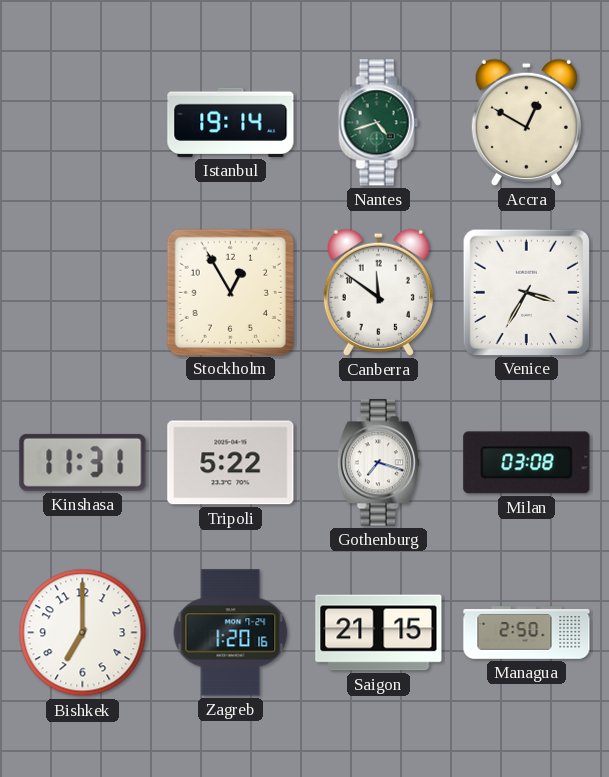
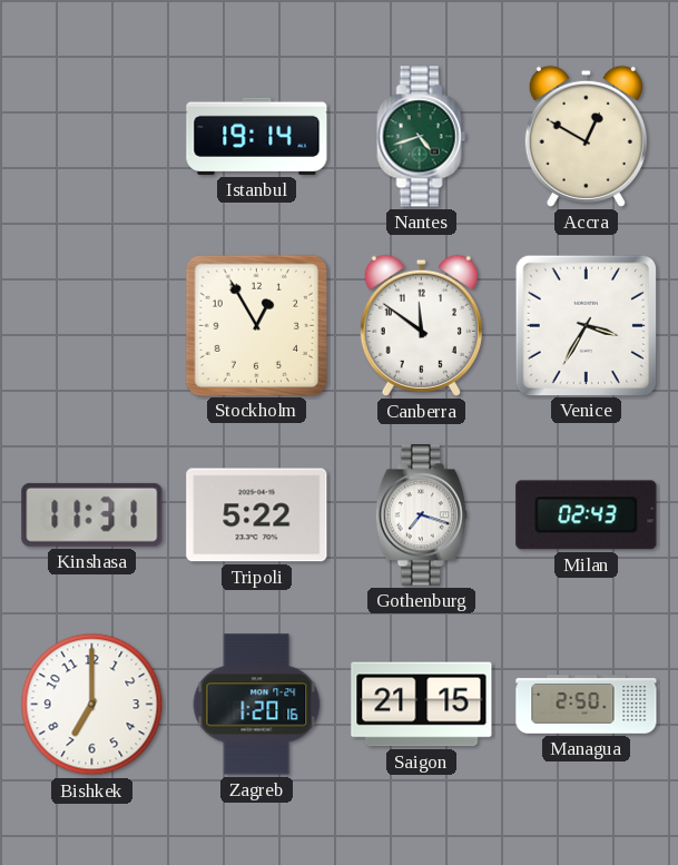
Milan: 03:08 -> 02:43
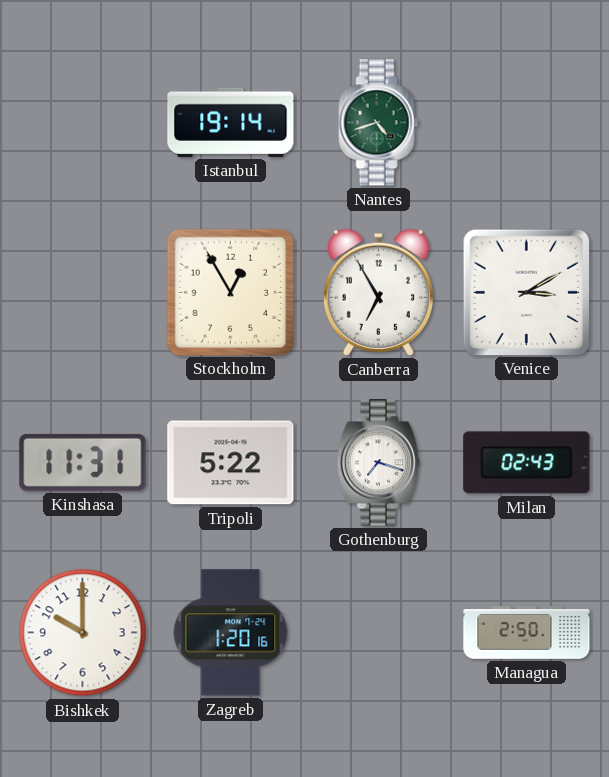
Accra: 12:50 -> none
Canberra: 11:51 -> 6:55
Venice: 3:35 -> 3:10
Bishkek: 7:00 -> 10:00
Saigon: 21:15 -> none
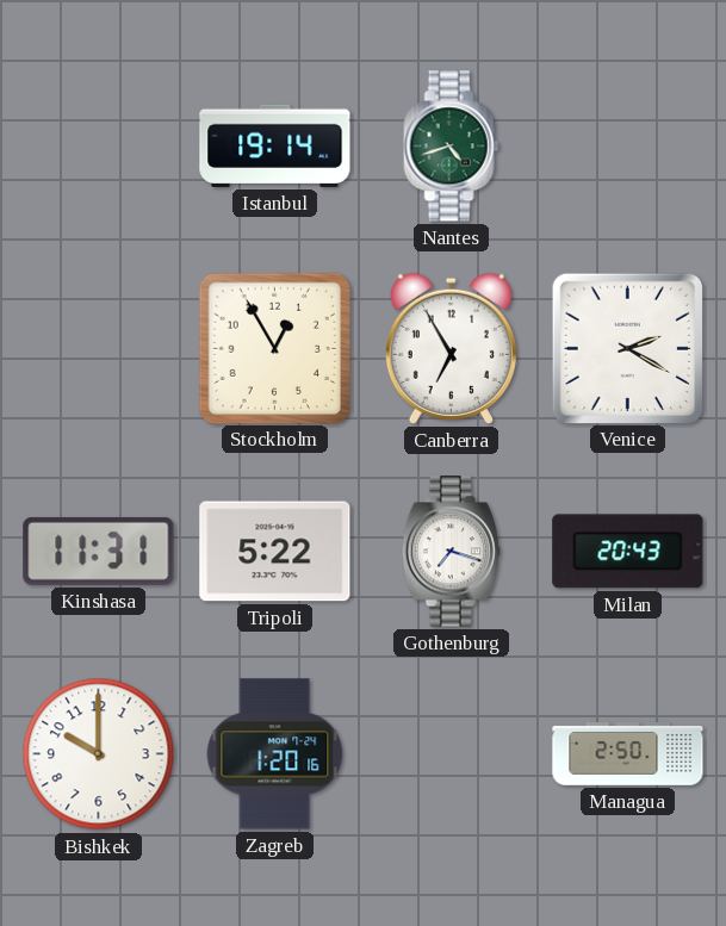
Venice: 3:10 -> 2:20
Milan: 02:43 -> 20:43
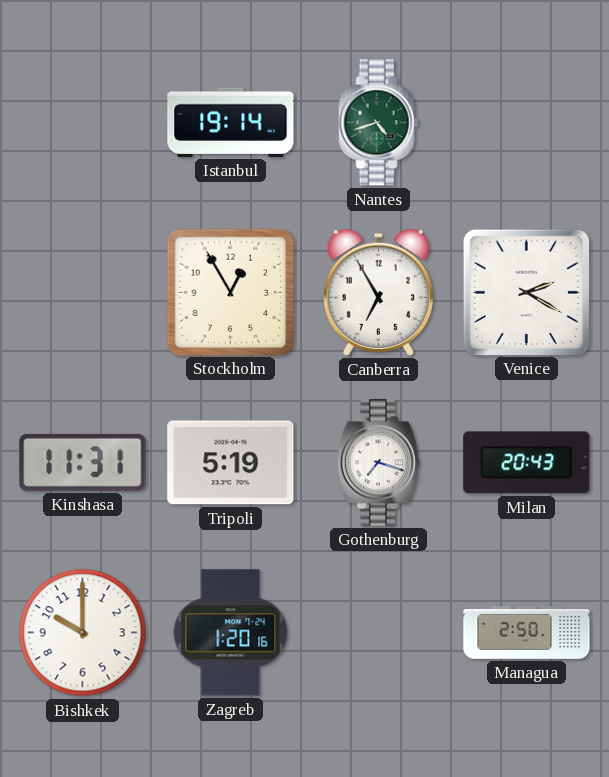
Tripoli: 5:22 -> 5:19
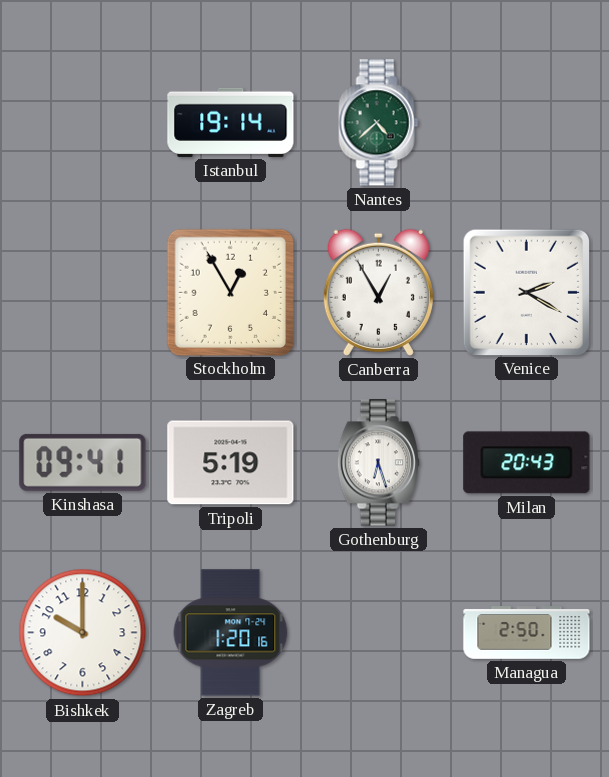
Nantes: 4:42 -> 4:38
Canberra: 6:55 -> 12:55
Kinshasa: 11:31 -> 09:41
Gothenburg: 7:18 -> 6:27
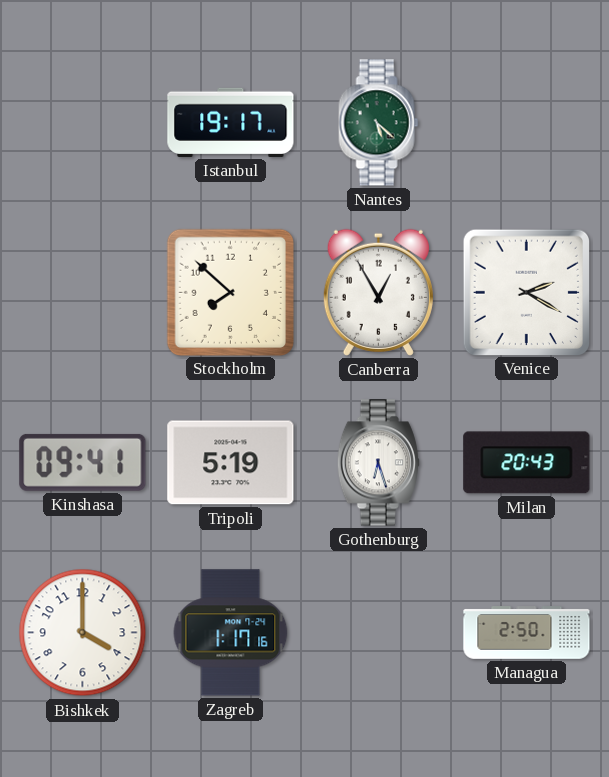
Istanbul: 19:14 -> 19:17
Nantes: 4:38 -> 5:22
Stockholm: 12:55 -> 7:52
Bishkek: 10:00 -> 4:00
Zagreb: 1:20 -> 1:17
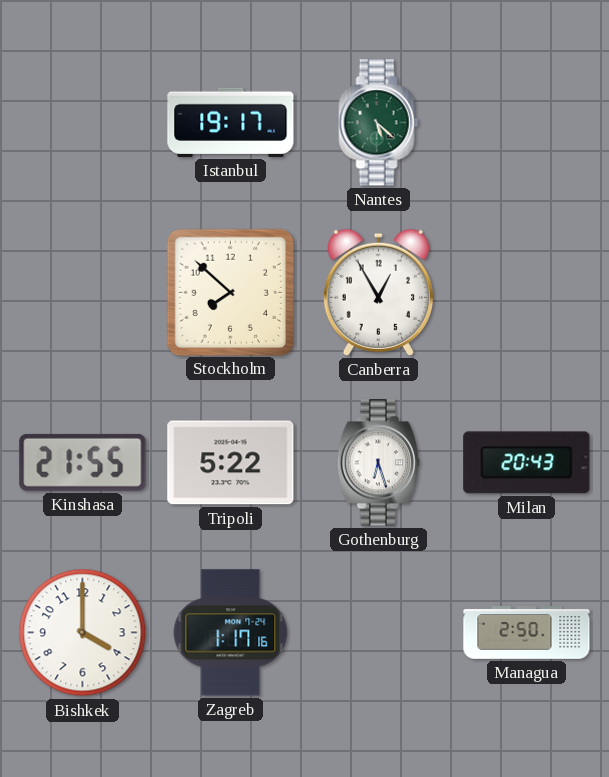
Venice: 2:20 -> none
Kinshasa: 09:41 -> 21:55
Tripoli: 5:19 -> 5:22
